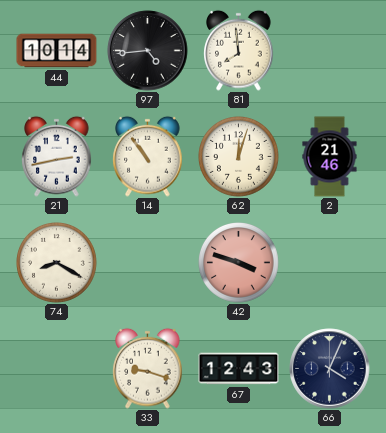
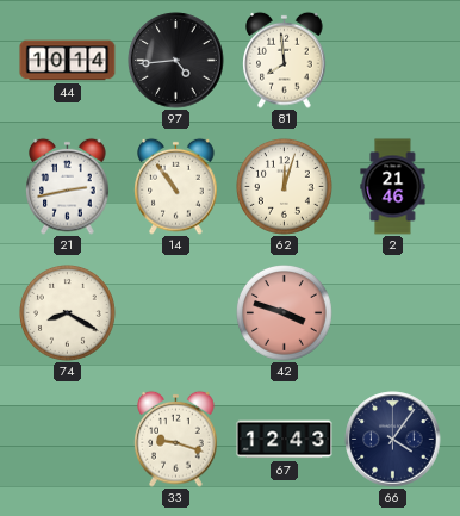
66: 4:04 -> 4:06
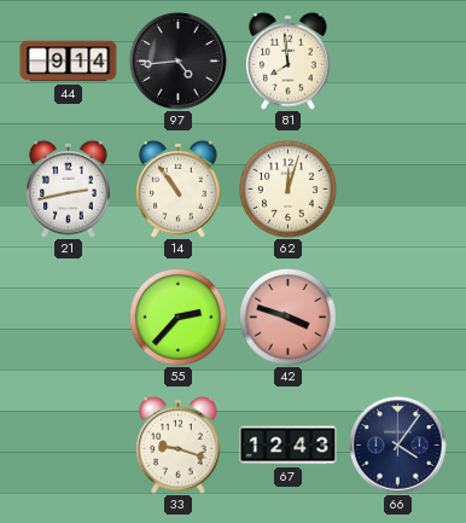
44: 10:14 -> 9:14
2: 21:46 -> none
74: 8:20 -> none
55: none -> 2:37
